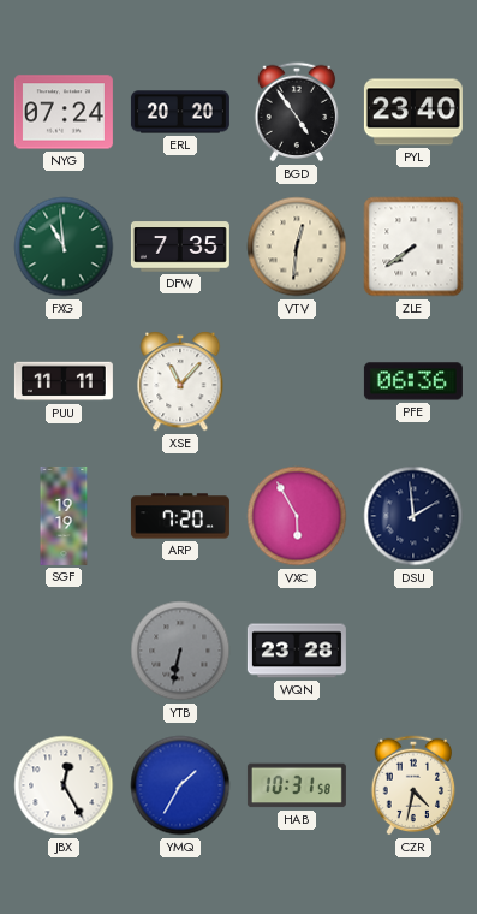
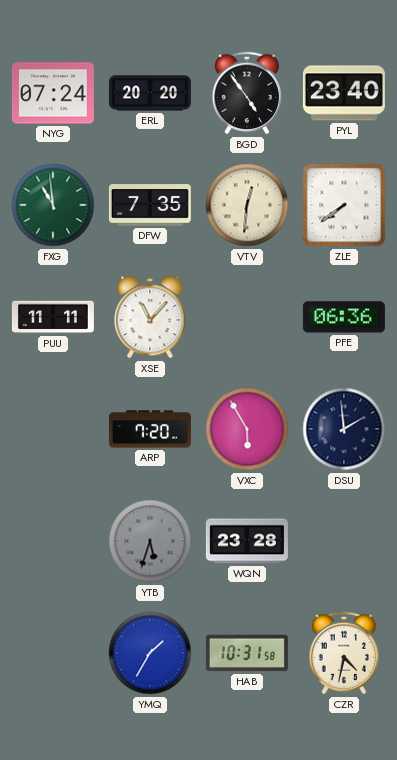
SGF: 19:19 -> none
YTB: 6:32 -> 5:33
JBX: 12:25 -> none
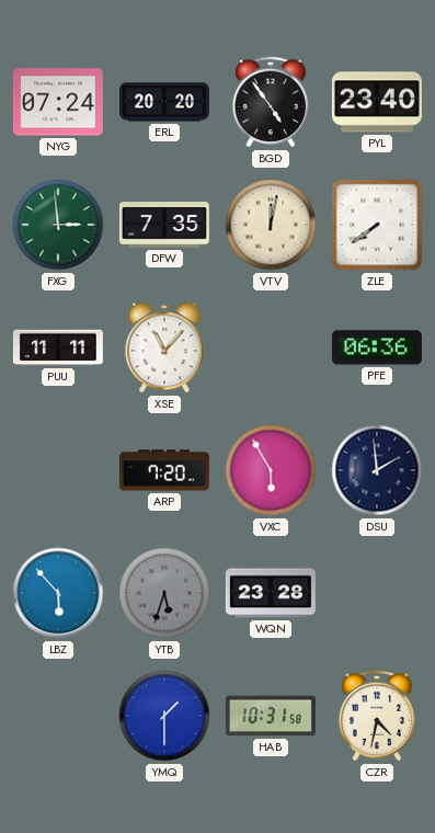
FXG: 10:59 -> 2:59
VTV: 12:31 -> 12:02
LBZ: none -> 5:53
YMQ: 1:35 -> 1:30
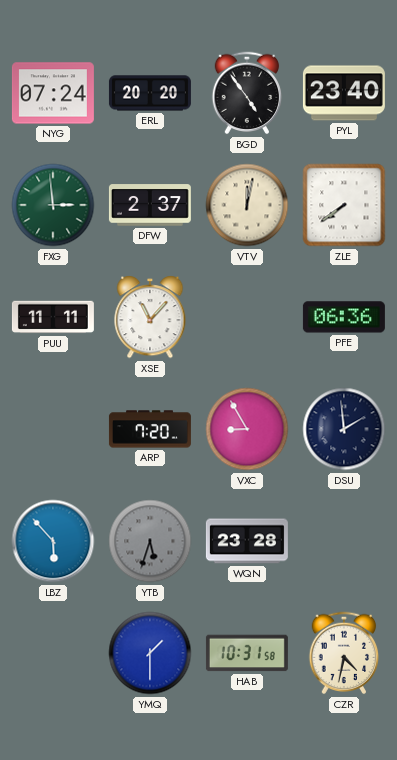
DFW: 7:35 -> 2:37
VXC: 5:55 -> 8:55
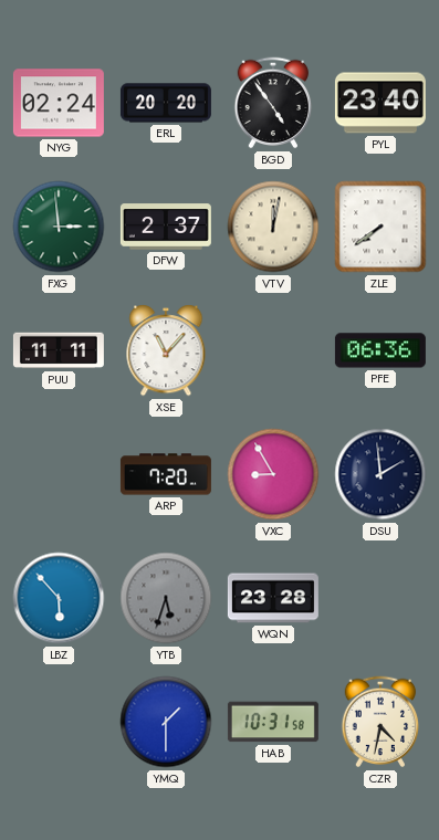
NYG: 07:24 -> 02:24
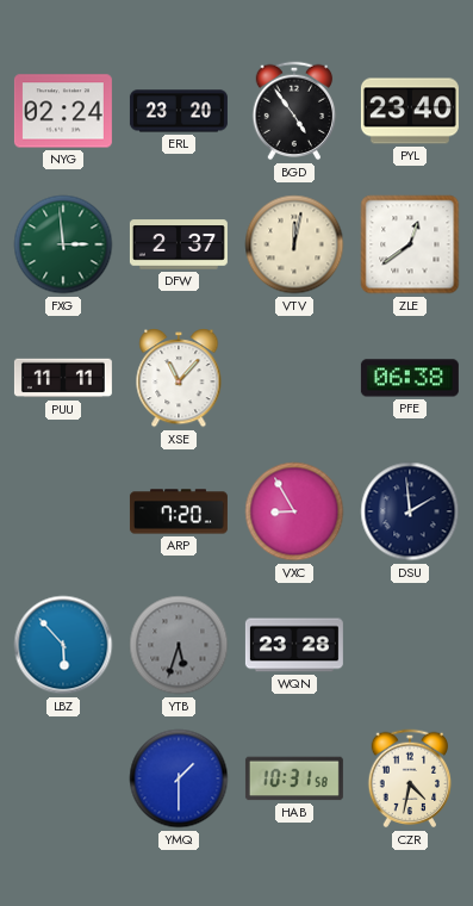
ERL: 20:20 -> 23:20
ZLE: 7:39 -> 12:39
PFE: 06:36 -> 06:38
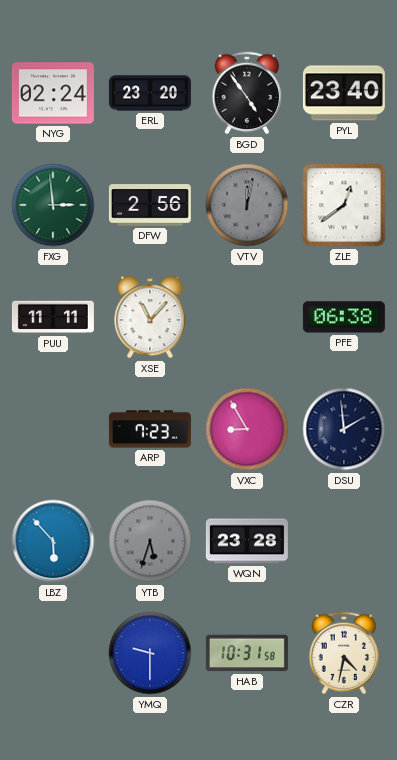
DFW: 2:37 -> 2:56
VTV dial: cream -> grey
ARP: 7:20 -> 7:23
YMQ: 1:30 -> 9:30
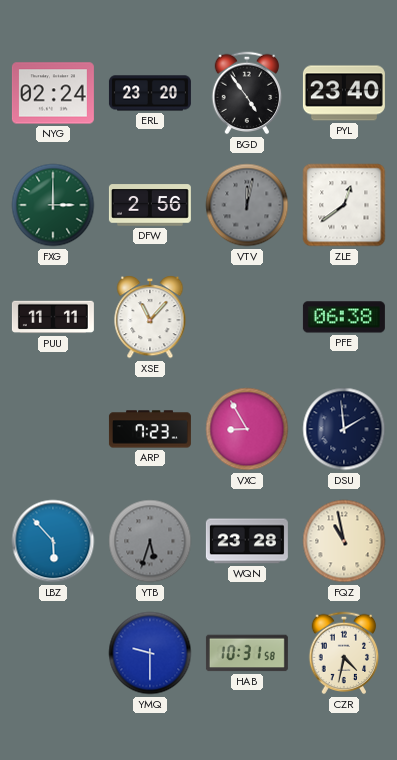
FXG: 2:59 -> 3:00
FQZ: none -> 10:58
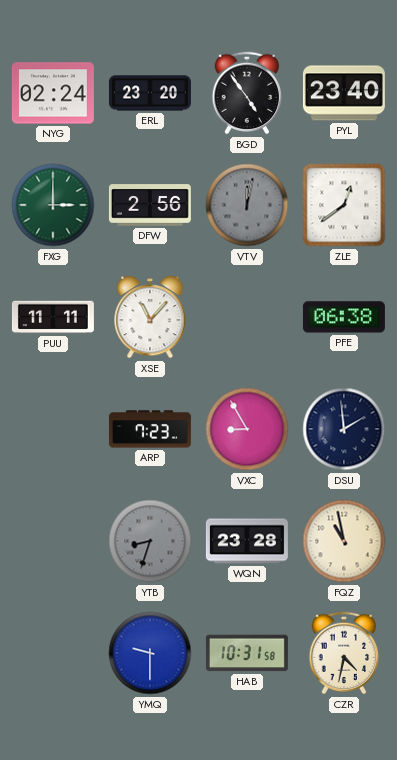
LBZ: 5:53 -> none
YTB: 5:33 -> 8:33
